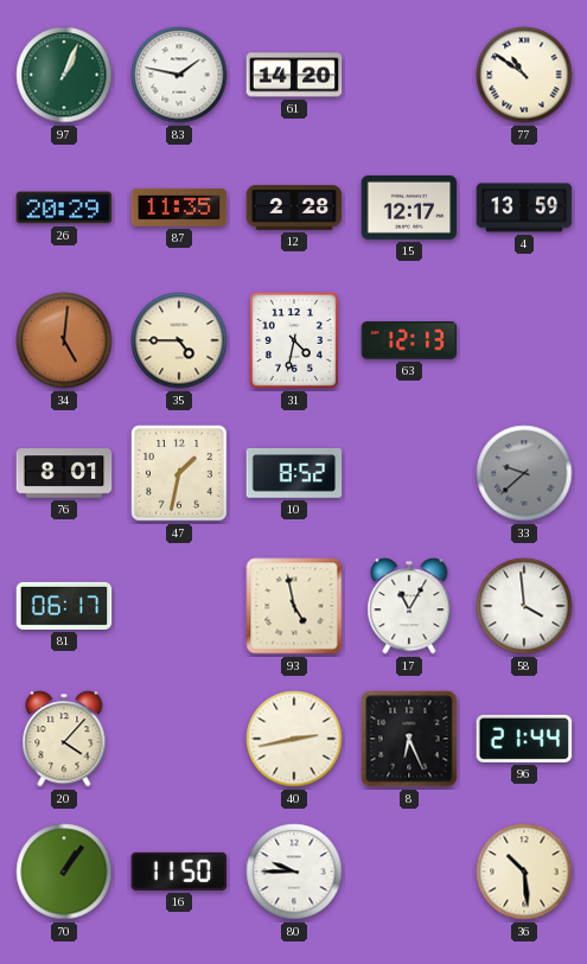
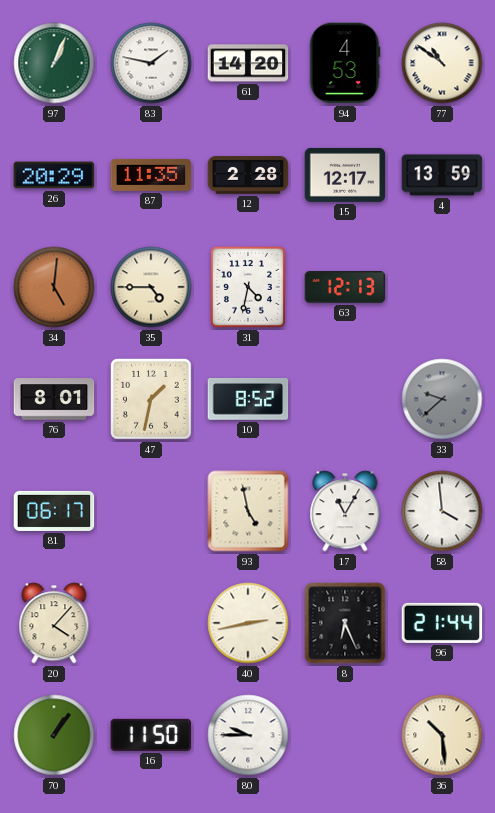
94: none -> 4:53
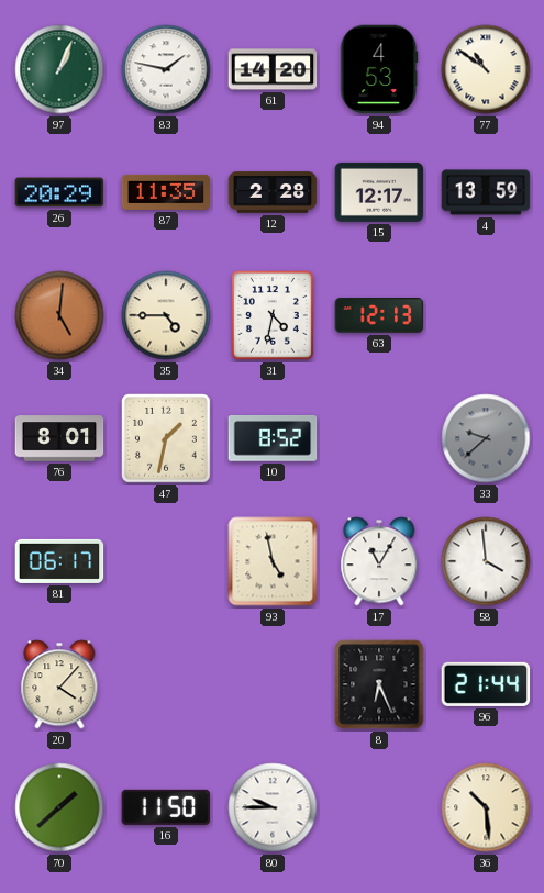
40: 2:43 -> none
70: 1:06 -> 1:38
